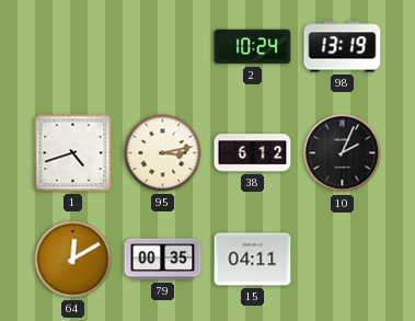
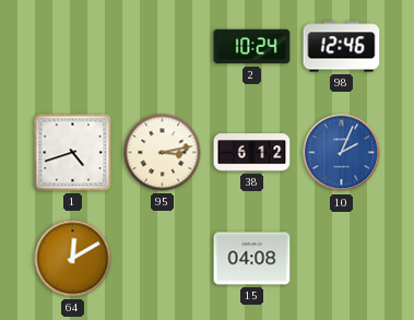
98: 13:19 -> 12:46
10 dial: black -> blue
79: 00:35 -> none
15: 04:11 -> 04:08
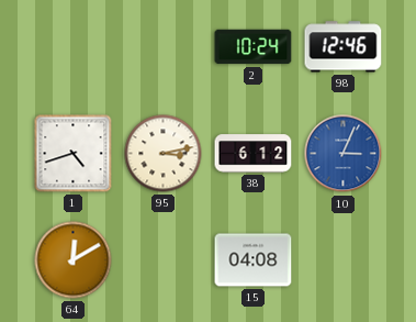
10: 2:04 -> 3:04
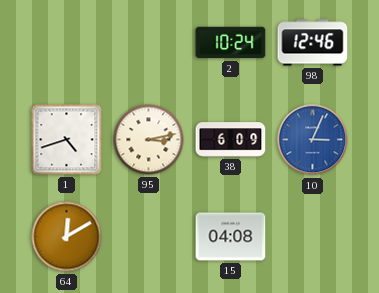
38: 6:12 -> 6:09
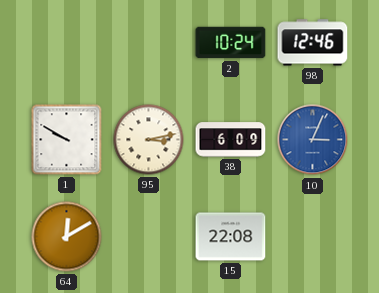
1: 4:42 -> 9:50
15: 04:08 -> 22:08
